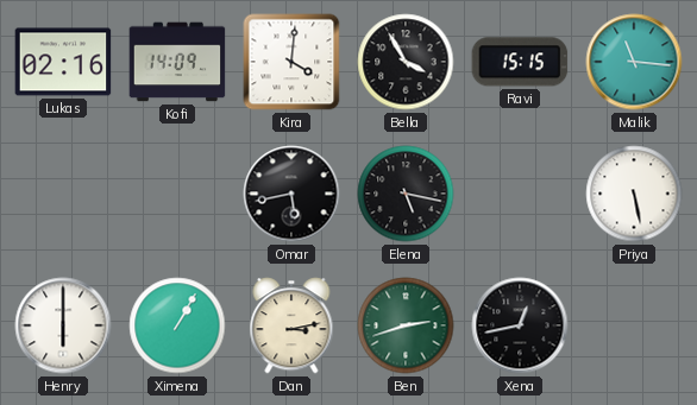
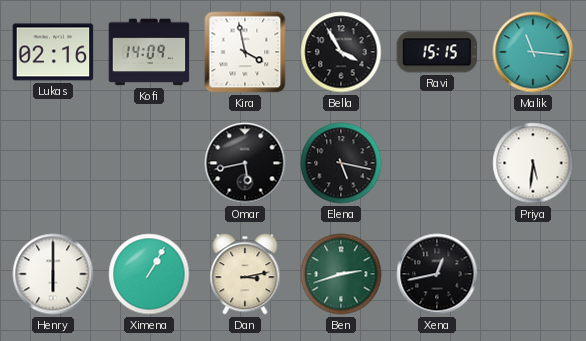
Kira: 4:01 -> 3:58
Priya: 5:28 -> 5:31
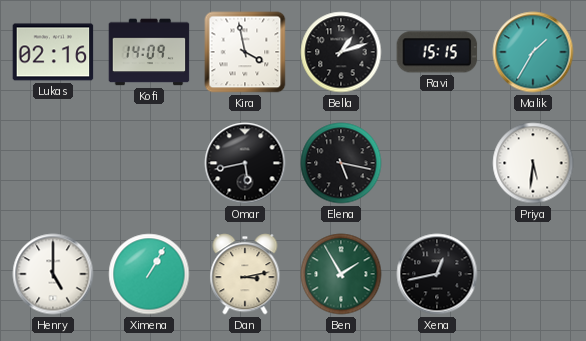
Bella: 3:55 -> 1:12
Malik: 11:16 -> 1:35
Henry: 6:00 -> 5:00
Ben: 2:42 -> 1:55
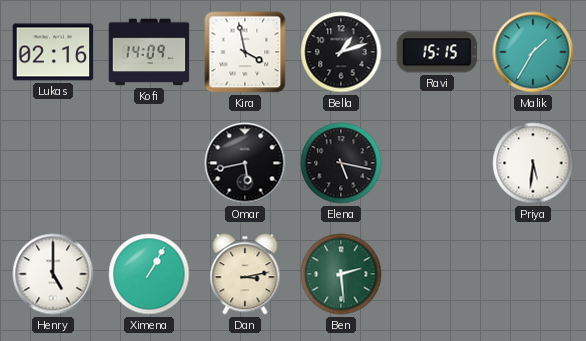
Ben: 1:55 -> 2:29
Xena: 12:43 -> none
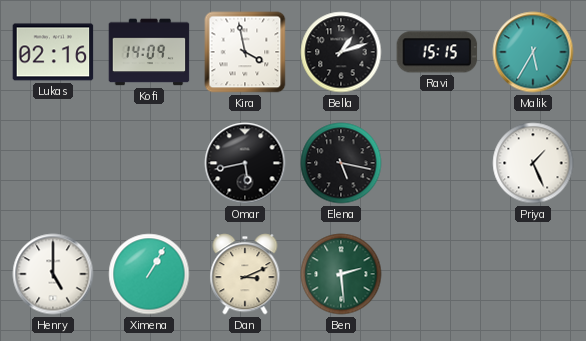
Malik: 1:35 -> 5:35
Priya: 5:31 -> 1:26
Dan: 3:13 -> 3:11
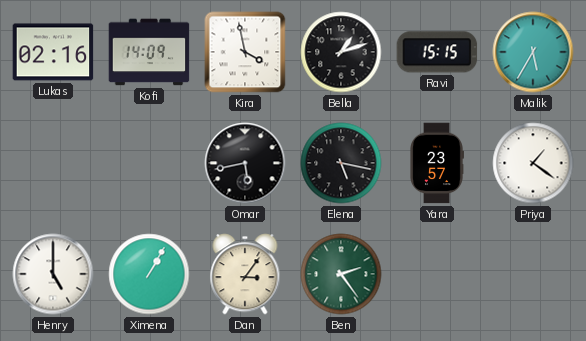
Yara: none -> 23:57
Priya: 1:26 -> 1:21
Dan: 3:11 -> 3:06
Ben: 2:29 -> 2:24
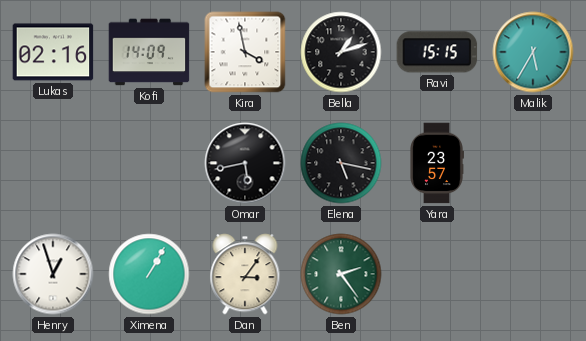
Priya: 1:21 -> none
Henry: 5:00 -> 12:57
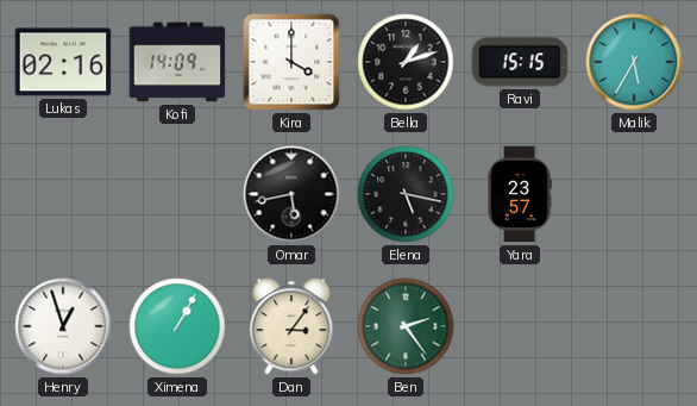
Kira: 3:58 -> 4:00
